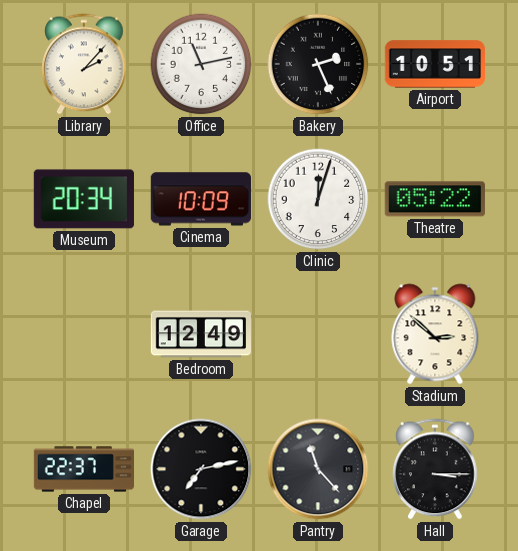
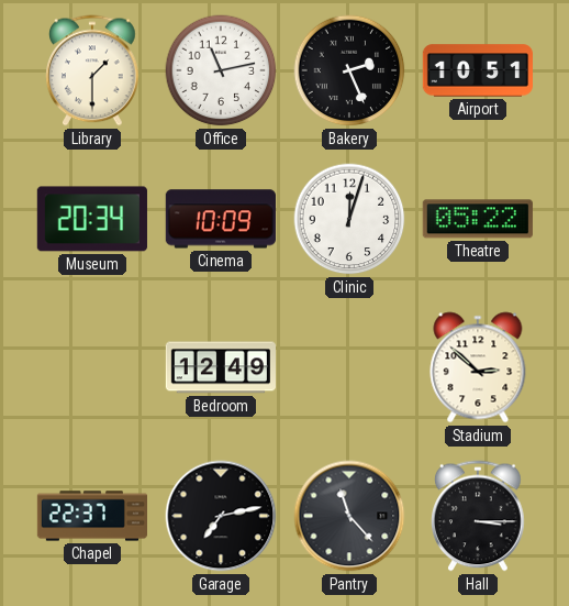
Library: 2:07 -> 1:30
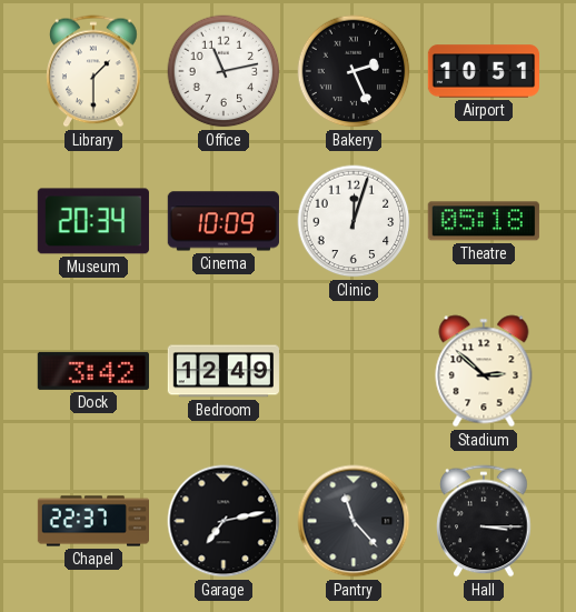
Theatre: 05:22 -> 05:18
Dock: none -> 3:42
